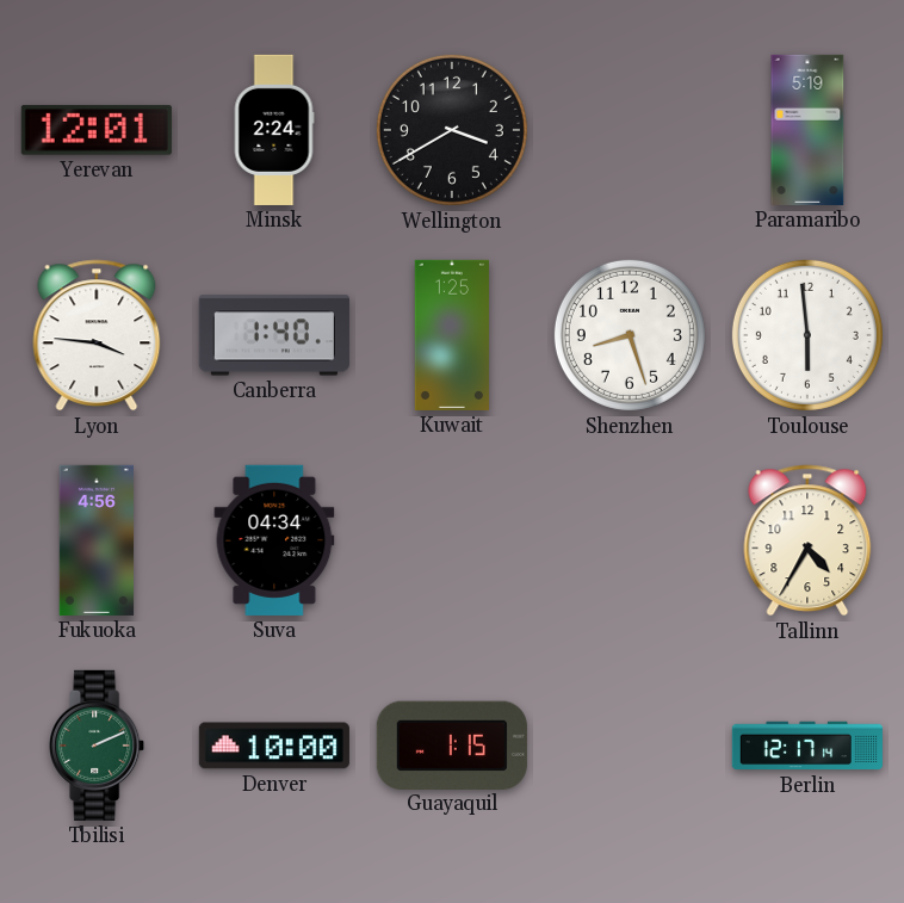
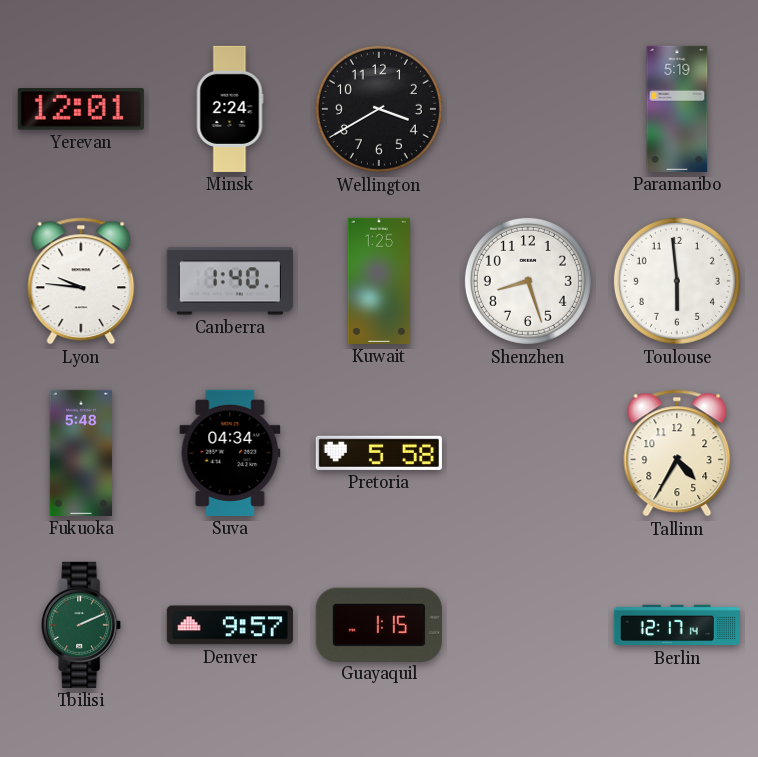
Lyon: 3:46 -> 9:46
Fukuoka: 4:56 -> 5:48
Pretoria: none -> 5:58
Denver: 10:00 -> 9:57
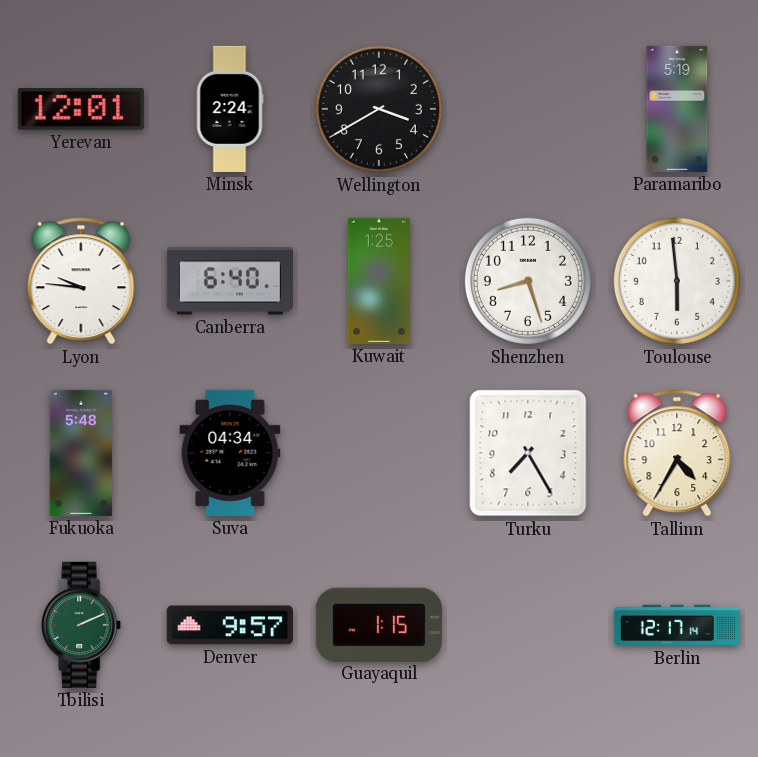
Canberra: 1:40 -> 6:40
Pretoria: 5:58 -> none
Turku: none -> 7:25
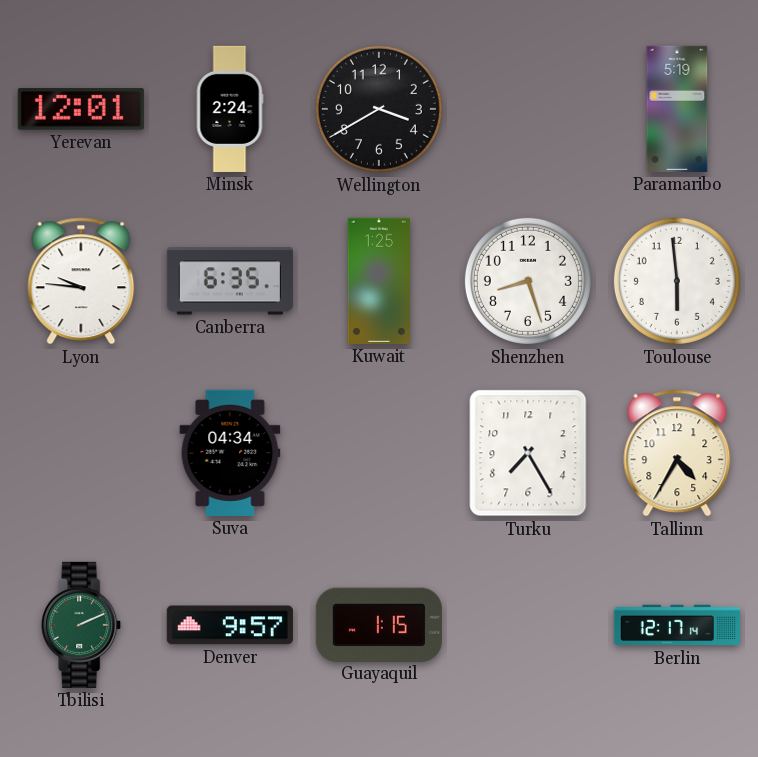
Canberra: 6:40 -> 6:35
Fukuoka: 5:48 -> none
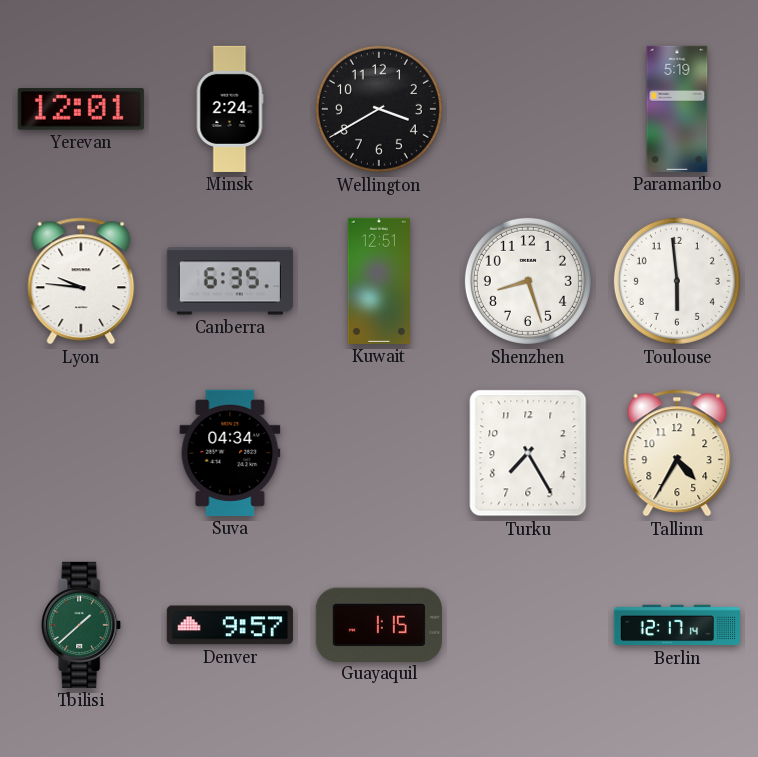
Kuwait: 1:25 -> 12:51
Tbilisi: 2:11 -> 1:38
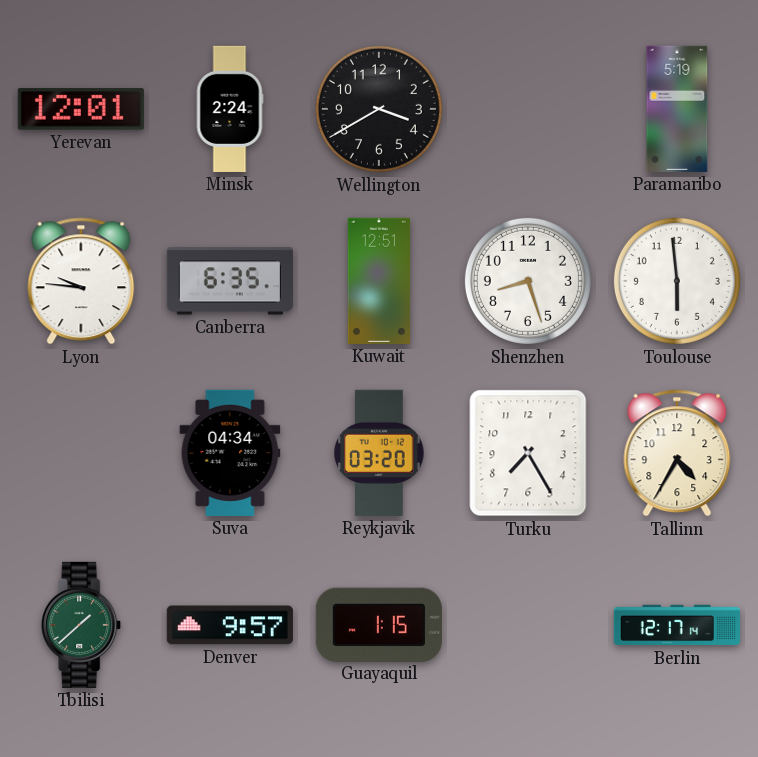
Reykjavik: none -> 03:20
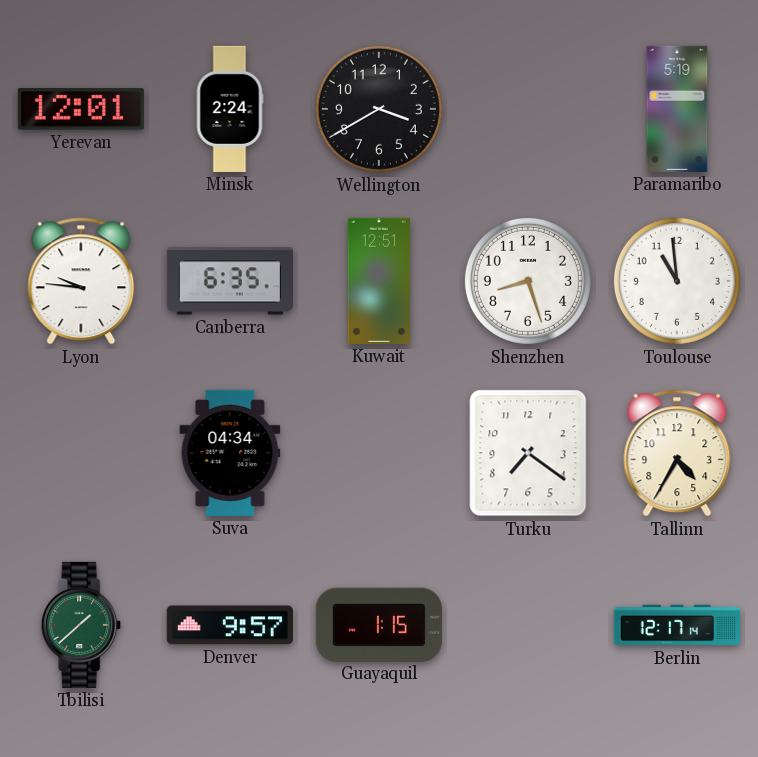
Toulouse: 5:59 -> 10:59
Reykjavik: 03:20 -> none
Turku: 7:25 -> 7:21
